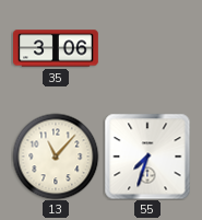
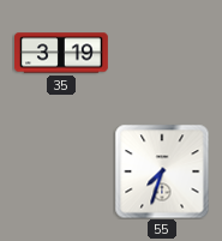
35: 3:06 -> 3:19
13: 11:07 -> none
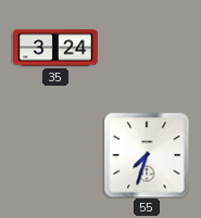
35: 3:19 -> 3:24
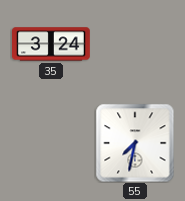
55: 7:33 -> 7:32
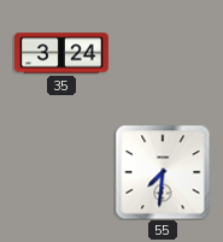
55: 7:32 -> 7:31
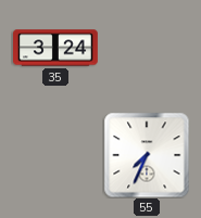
55: 7:31 -> 7:34
